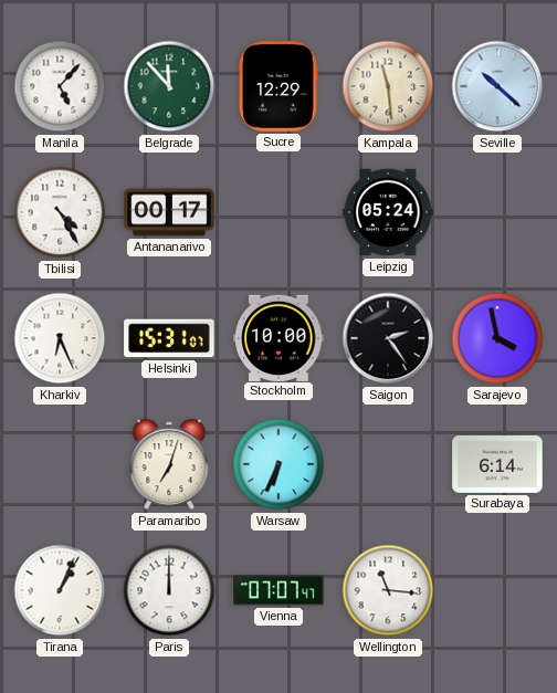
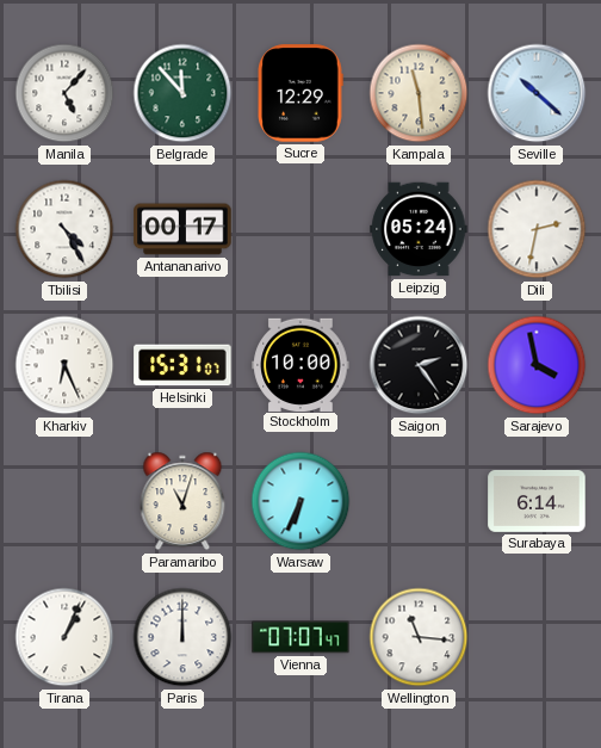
Dili: none -> 2:32
Paramaribo: 7:03 -> 11:03
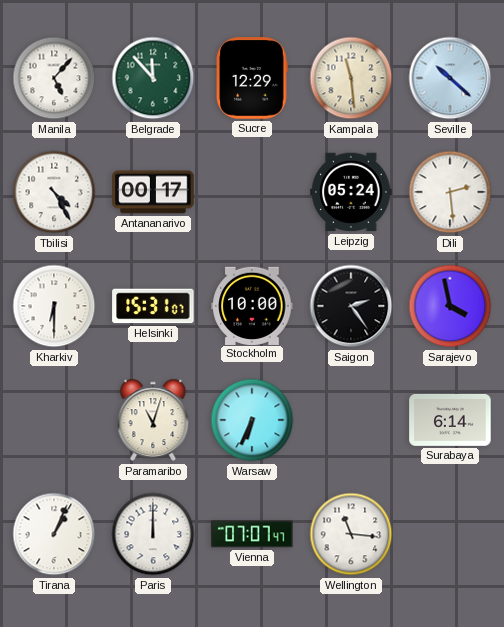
Dili: 2:32 -> 2:29
Kharkiv: 6:26 -> 6:30
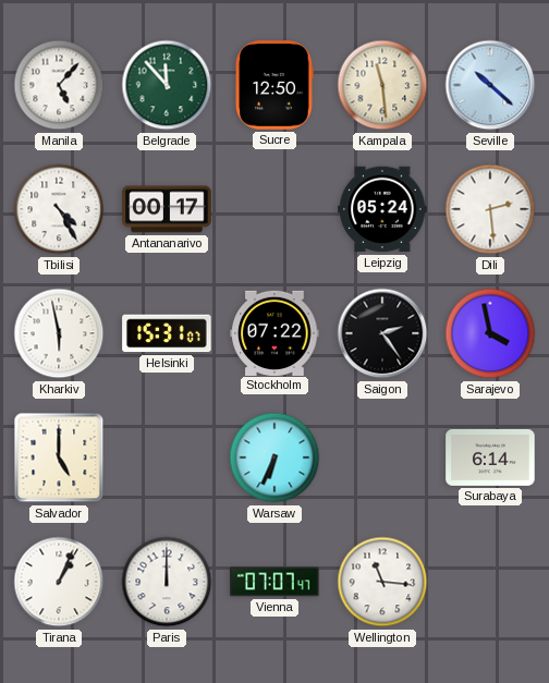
Sucre: 12:29 -> 12:50
Kharkiv: 6:30 -> 5:58
Stockholm: 10:00 -> 07:22
Salvador: none -> 5:00
Paramaribo: 11:03 -> none
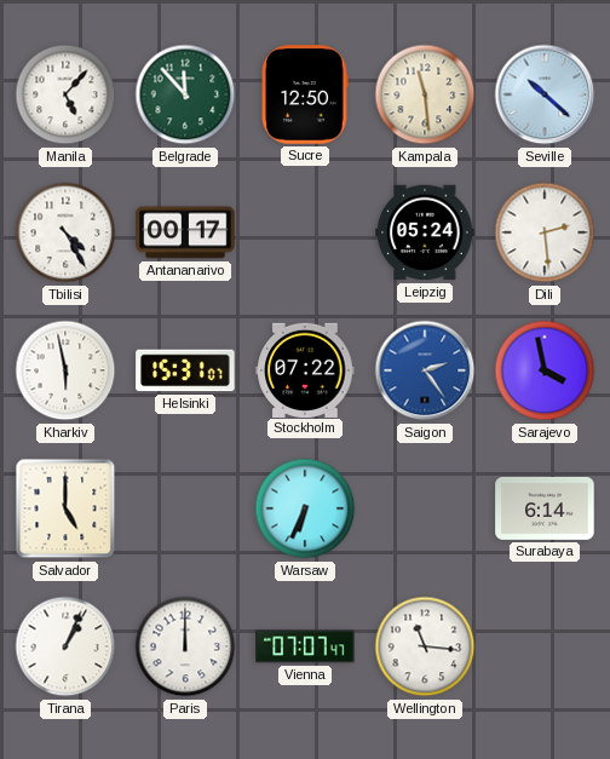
Saigon dial: black -> blue
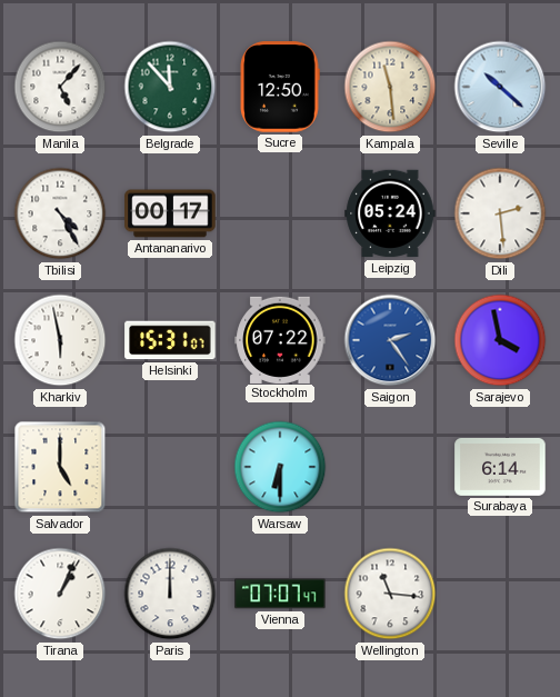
Warsaw: 6:34 -> 6:30
